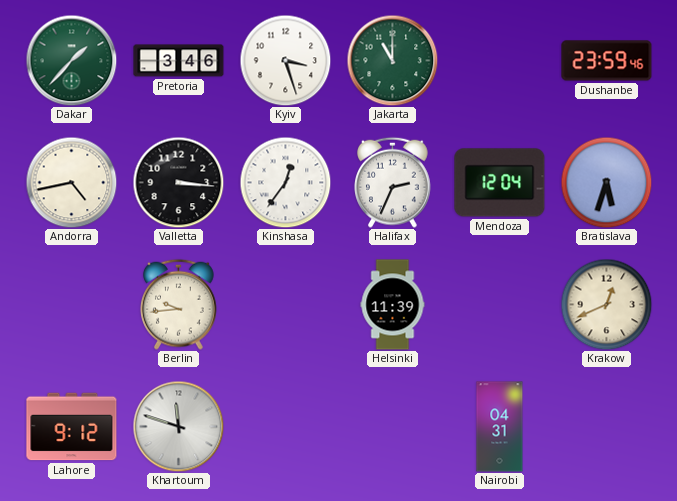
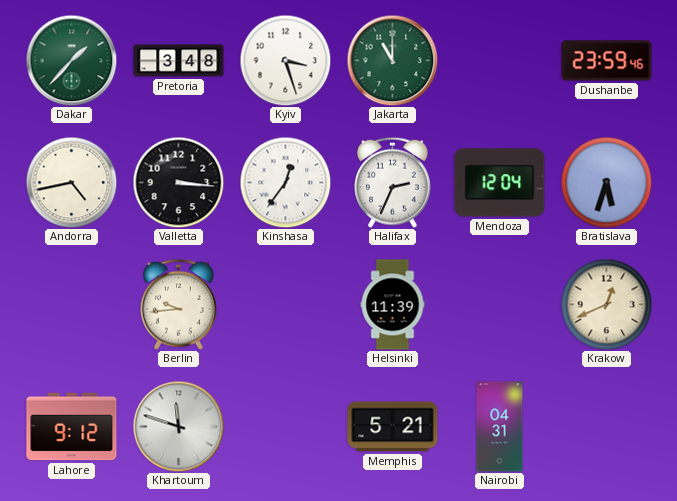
Pretoria: 3:46 -> 3:48
Memphis: none -> 5:21
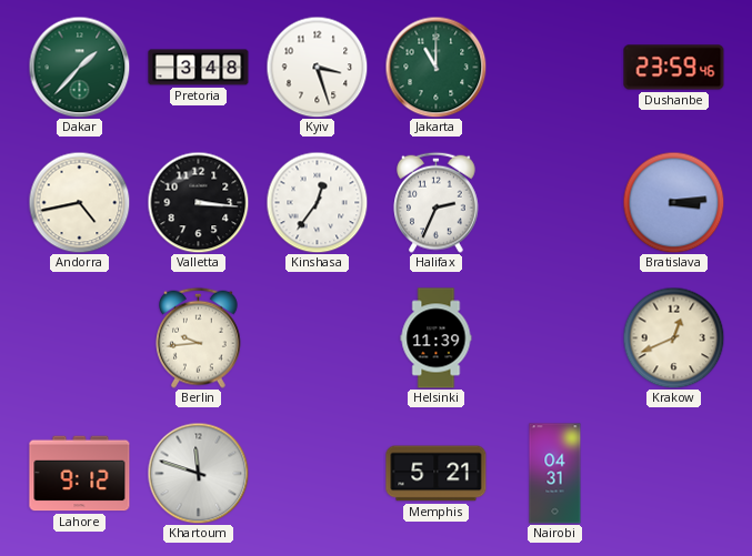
Mendoza: 12:04 -> none
Bratislava: 5:33 -> 3:14
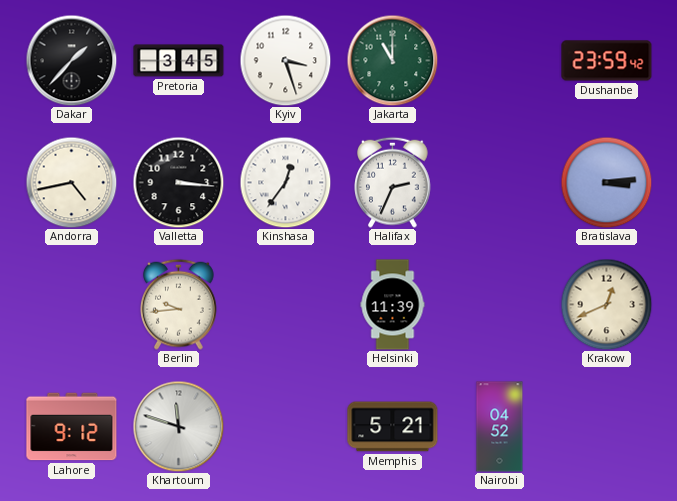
Dakar dial: green -> black
Pretoria: 3:48 -> 3:45
Dushanbe: 23:59:46 -> 23:59:42
Nairobi: 04:31 -> 04:52
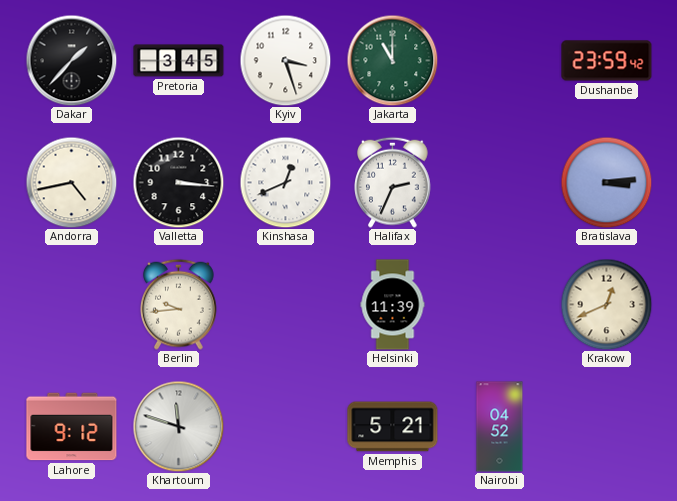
Kinshasa: 12:36 -> 12:41
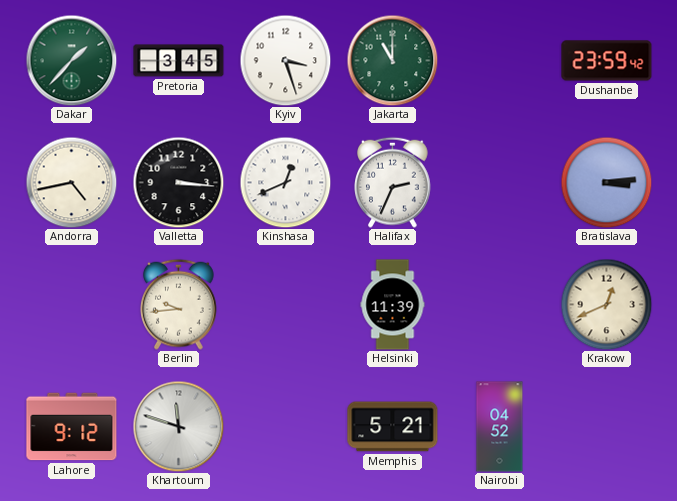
Dakar dial: black -> green
